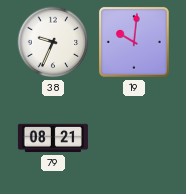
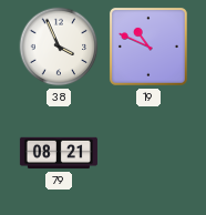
38: 9:34 -> 3:56
19: 10:01 -> 10:49
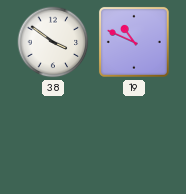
38: 3:56 -> 3:51
79: 08:21 -> none
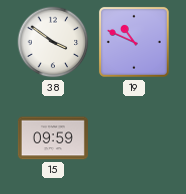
15: none -> 09:59
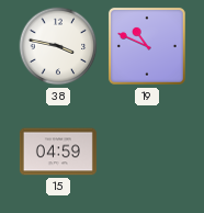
38: 3:51 -> 3:47
15: 09:59 -> 04:59
